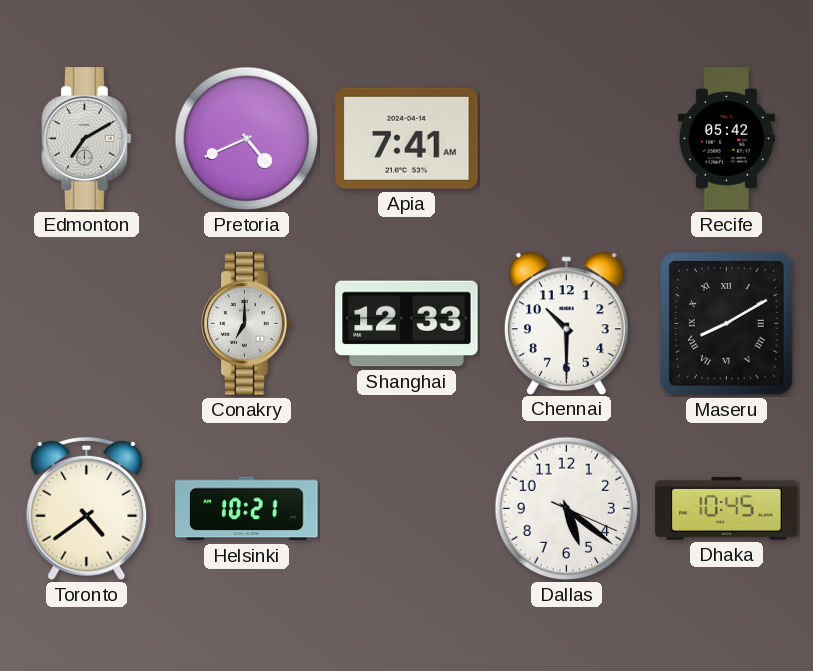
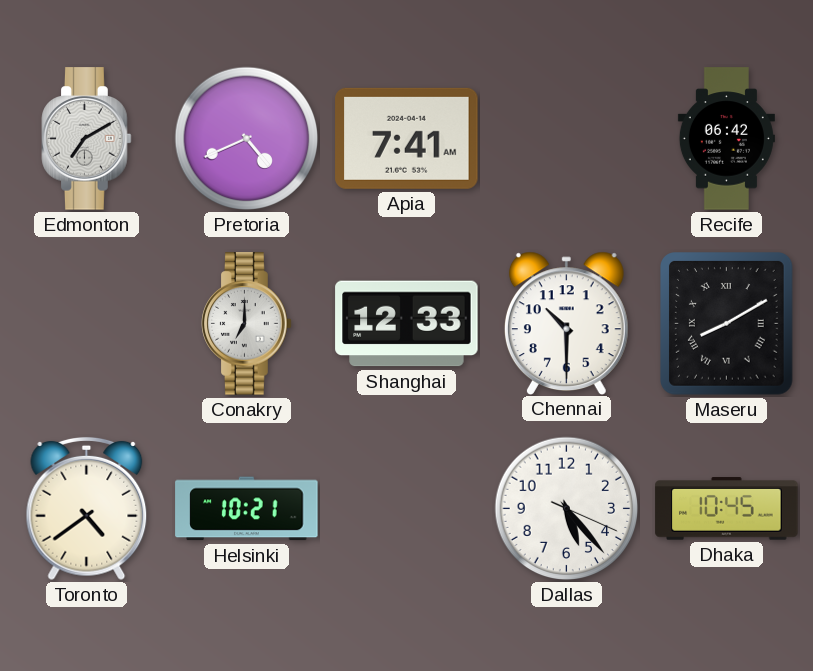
Recife: 05:42 -> 06:42
Dallas: 5:21 -> 5:23
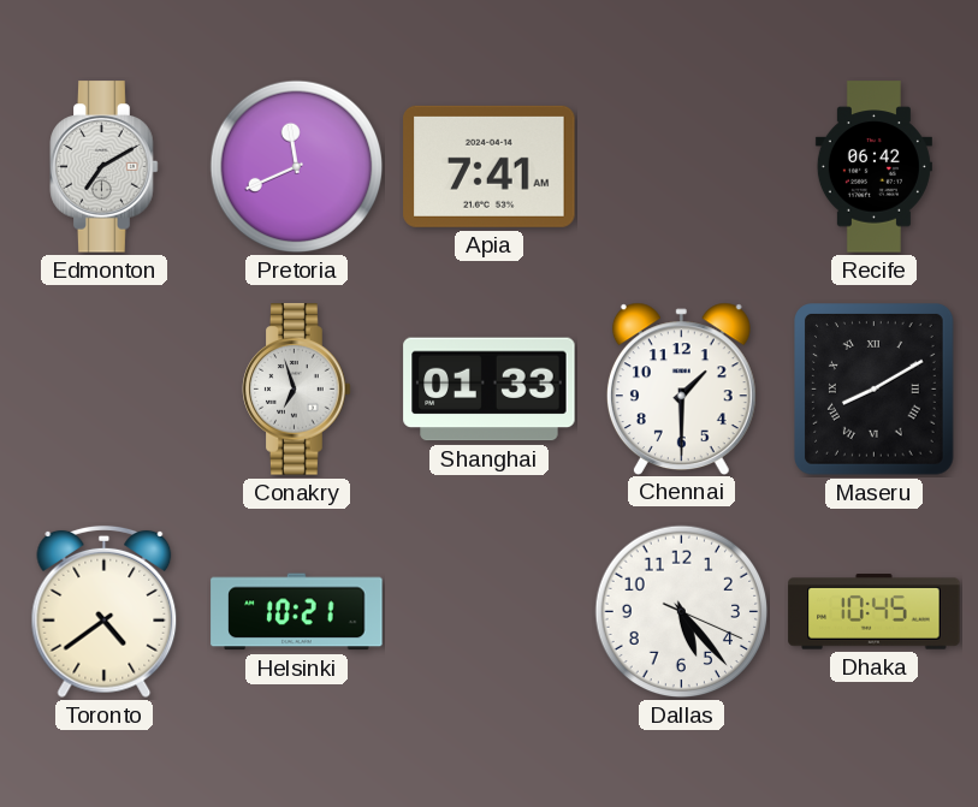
Pretoria: 4:41 -> 11:41
Conakry: 7:00 -> 6:57
Shanghai: 12:33 -> 01:33
Chennai: 10:30 -> 1:30
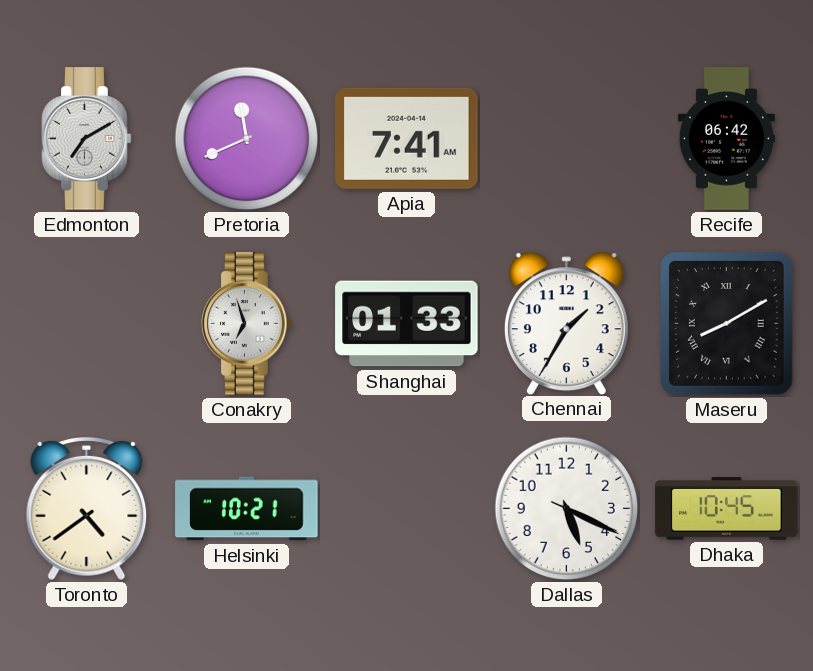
Chennai: 1:30 -> 1:35
Dallas: 5:23 -> 5:19
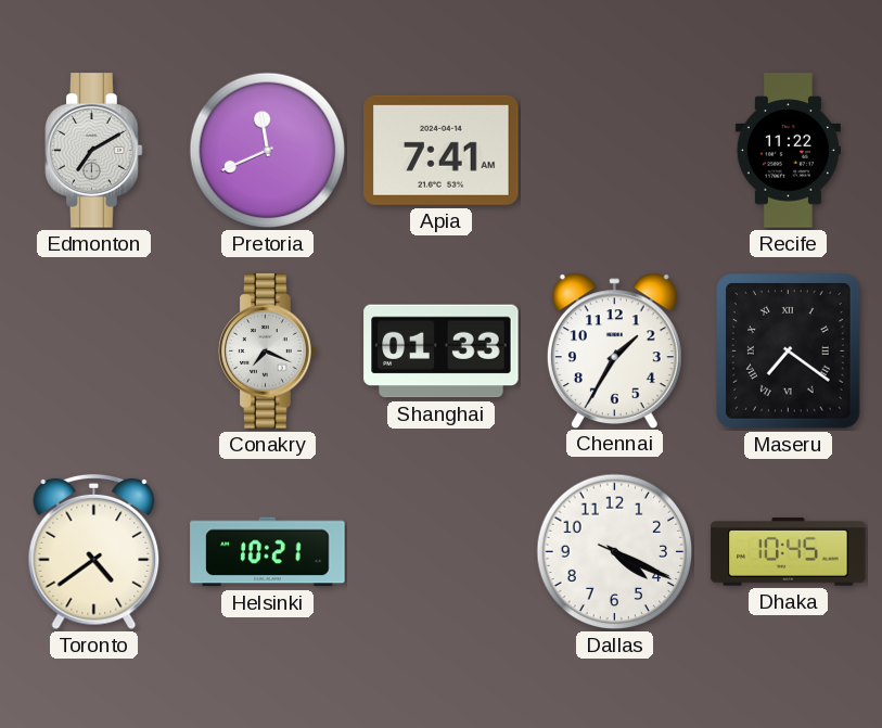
Recife: 06:42 -> 11:22
Conakry: 6:57 -> 7:19
Maseru: 8:10 -> 7:21
Dallas: 5:19 -> 4:19
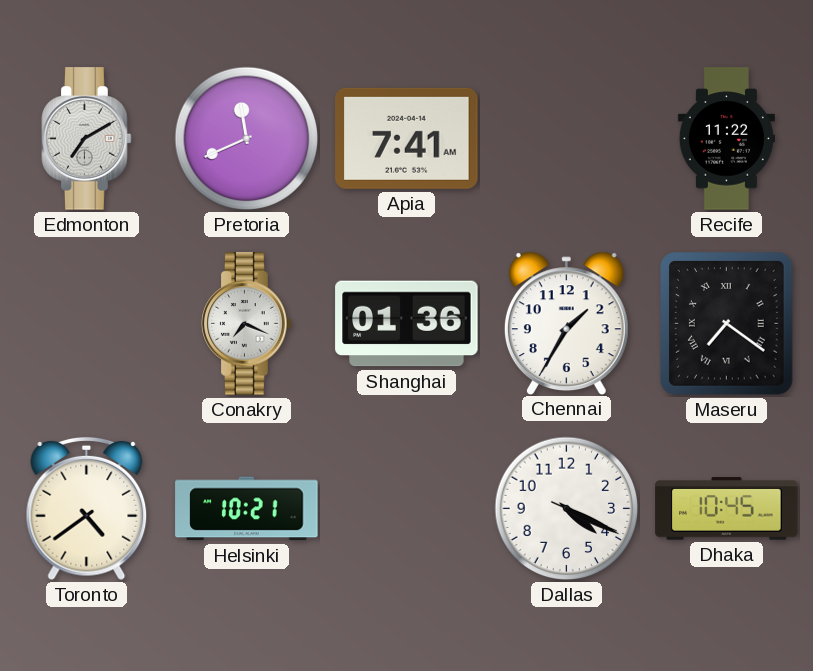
Shanghai: 01:33 -> 01:36
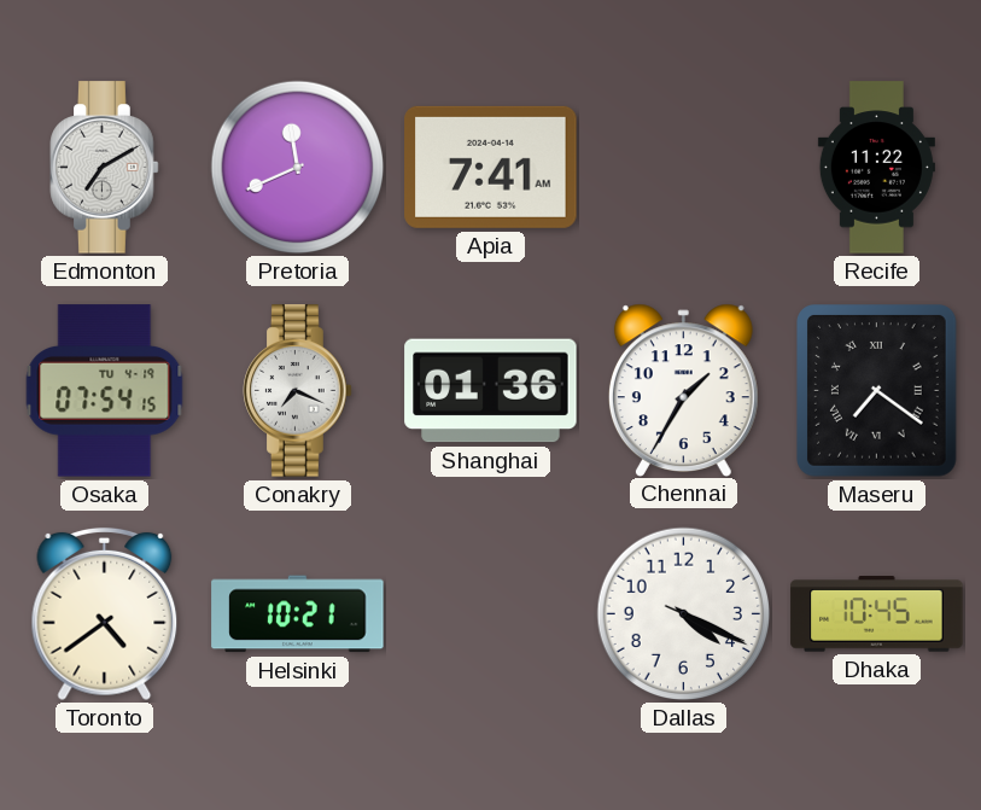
Osaka: none -> 07:54
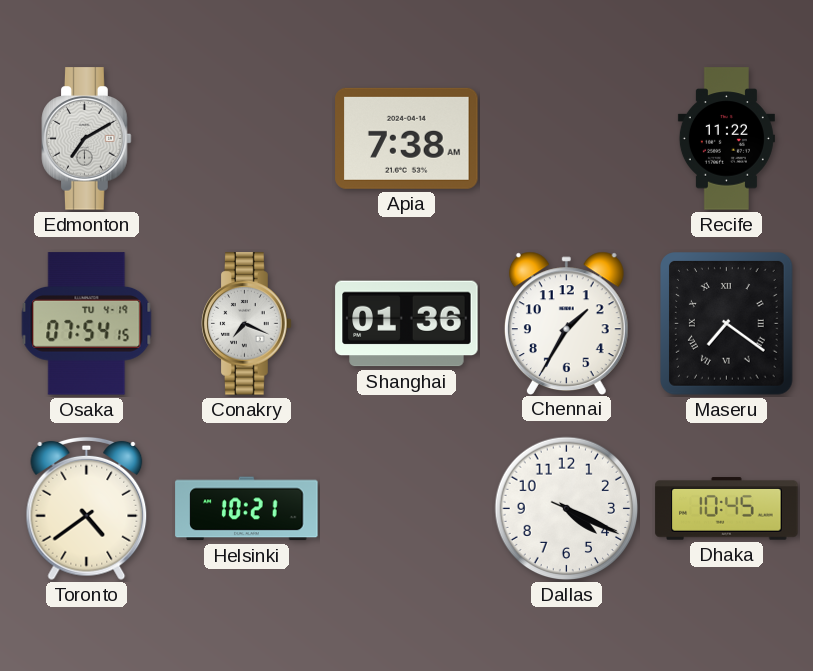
Pretoria: 11:41 -> none
Apia: 7:41 -> 7:38
